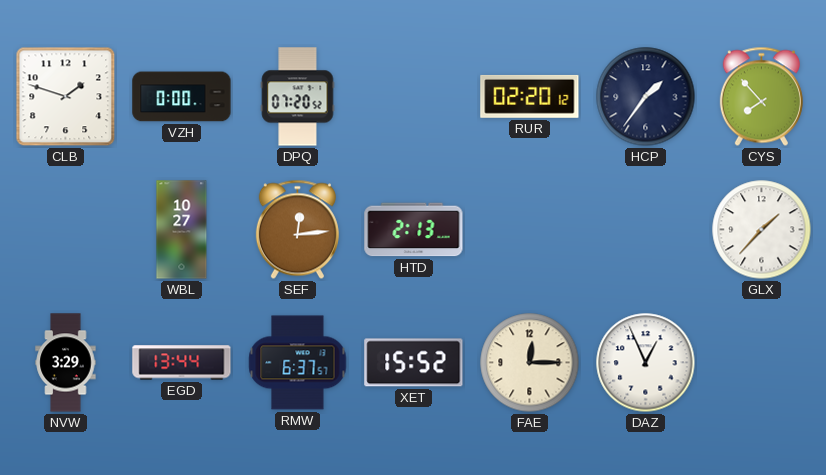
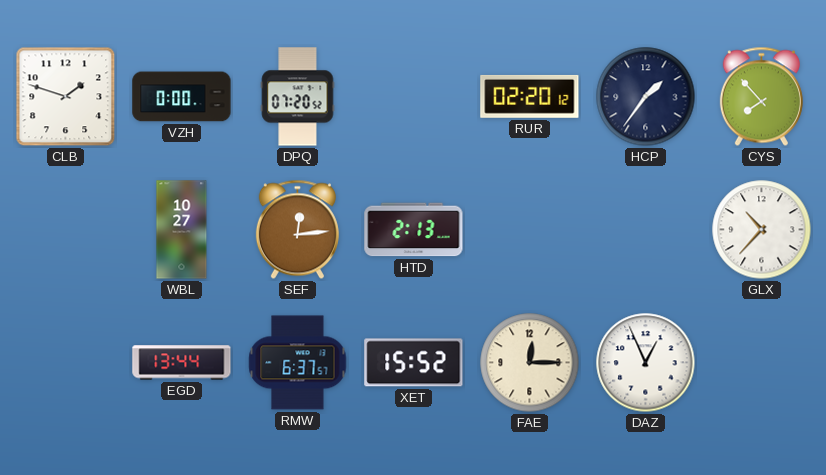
GLX: 1:37 -> 10:37
NVW: 3:29 -> none
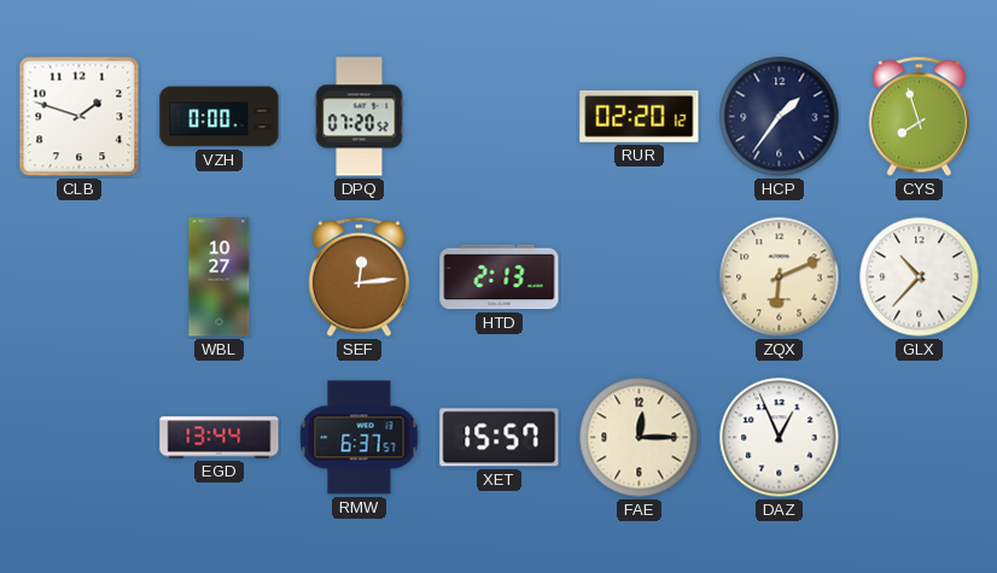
CYS: 7:53 -> 7:57
ZQX: none -> 6:11
XET: 15:52 -> 15:57
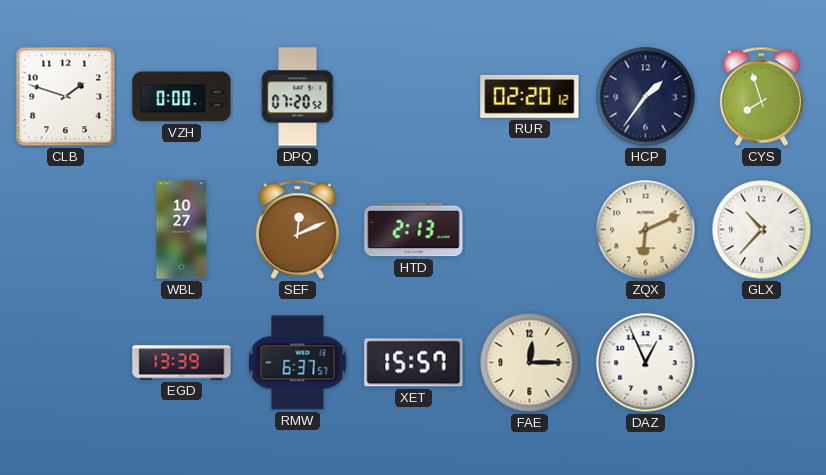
SEF: 12:14 -> 12:11
EGD: 13:44 -> 13:39
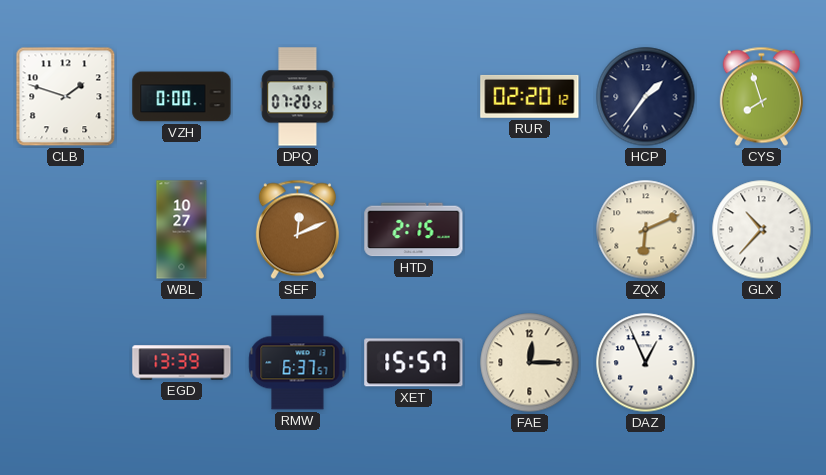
HTD: 2:13 -> 2:15
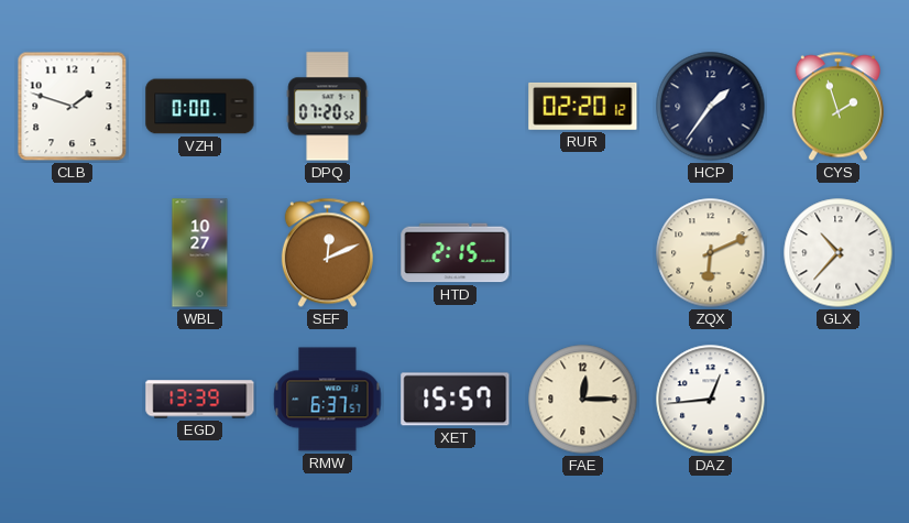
CYS: 7:57 -> 1:57
DAZ: 12:56 -> 12:44
